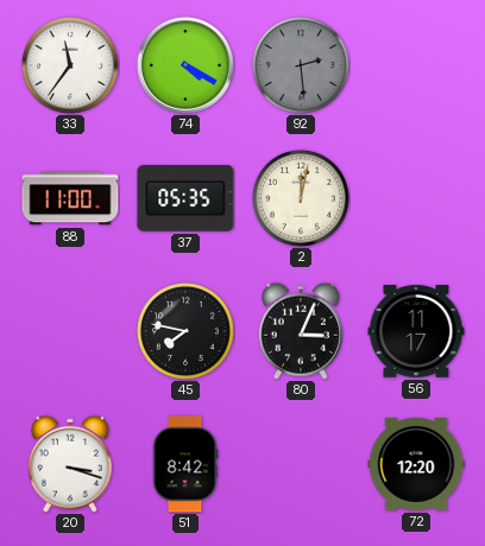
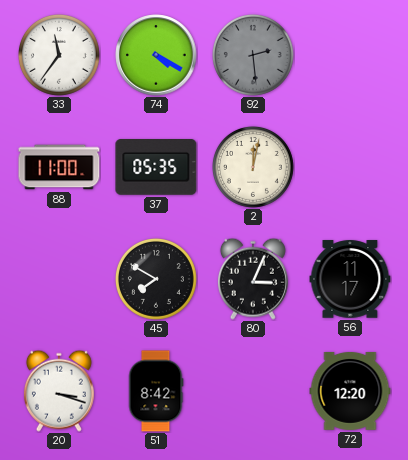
45: 7:47 -> 7:50
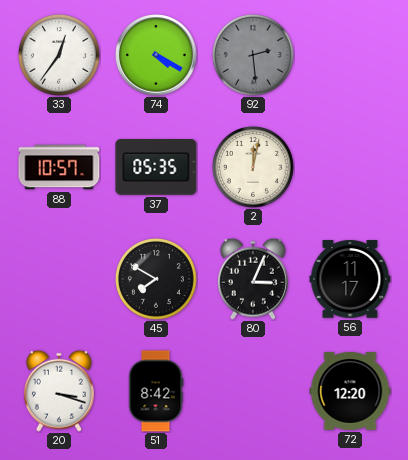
33: 11:36 -> 12:36
88: 11:00 -> 10:57
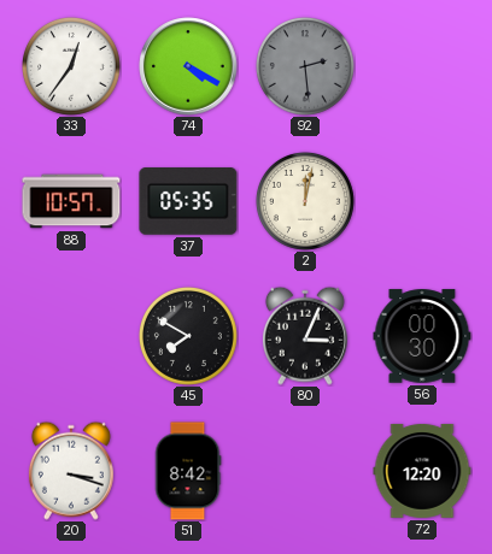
56: 11:17 -> 00:30
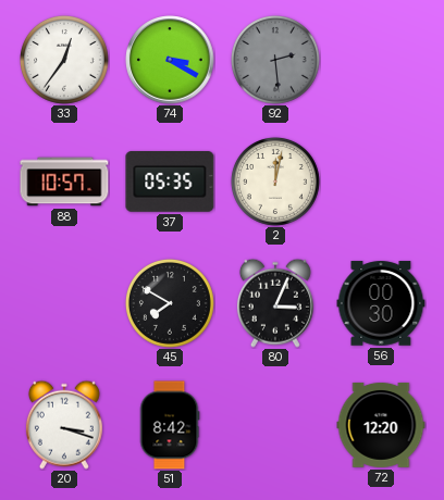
74: 4:20 -> 3:20
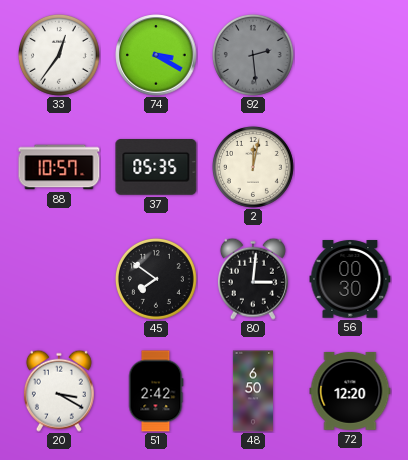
45: 7:50 -> 7:51
80: 3:04 -> 3:01
20: 3:18 -> 3:20
51: 8:42 -> 2:42
48: none -> 6:50
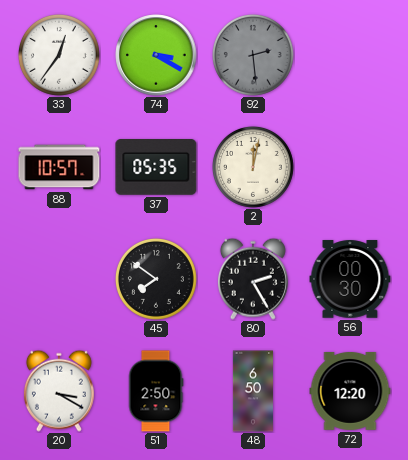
80: 3:01 -> 2:25
51: 2:42 -> 2:50
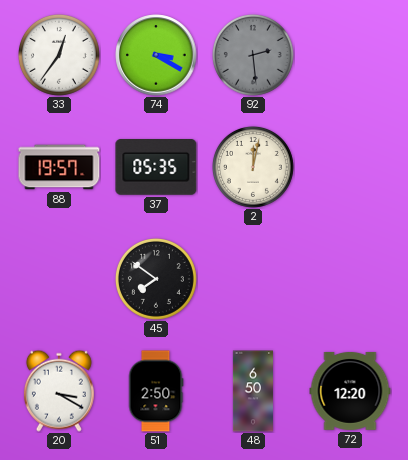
88: 10:57 -> 19:57
80: 2:25 -> none
56: 00:30 -> none
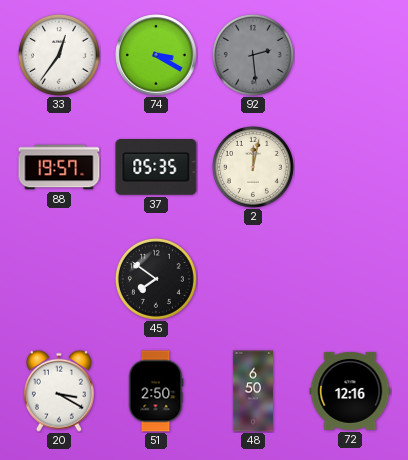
72: 12:20 -> 12:16
